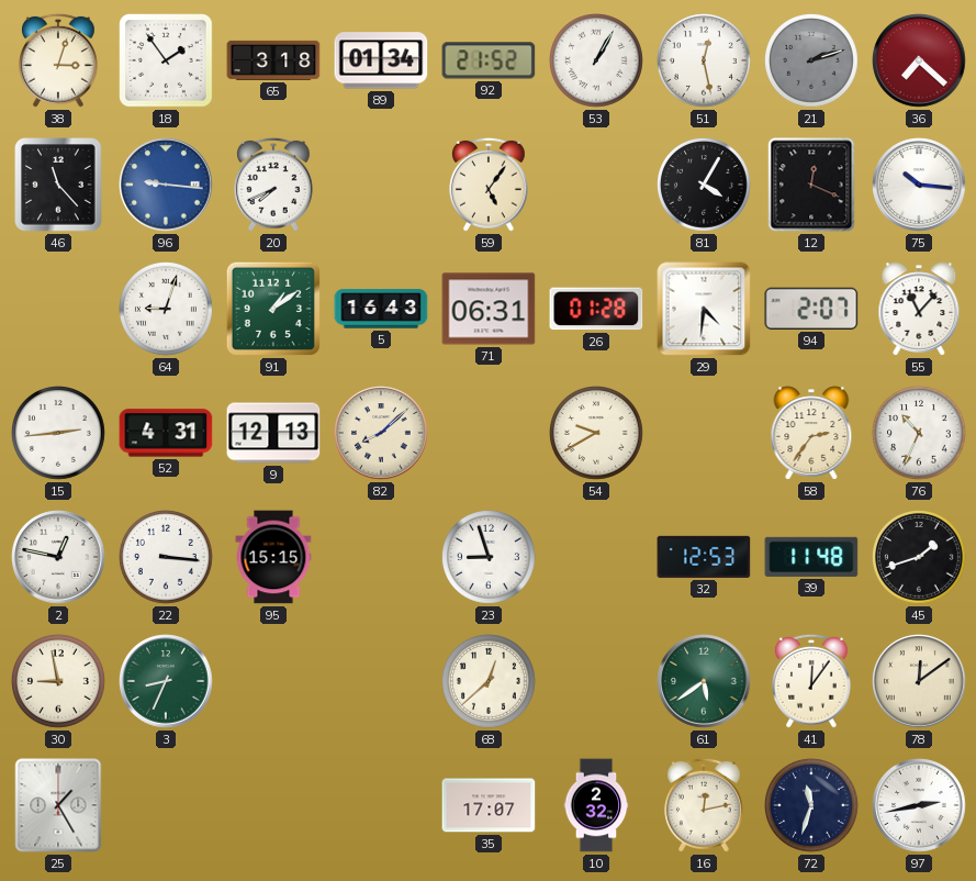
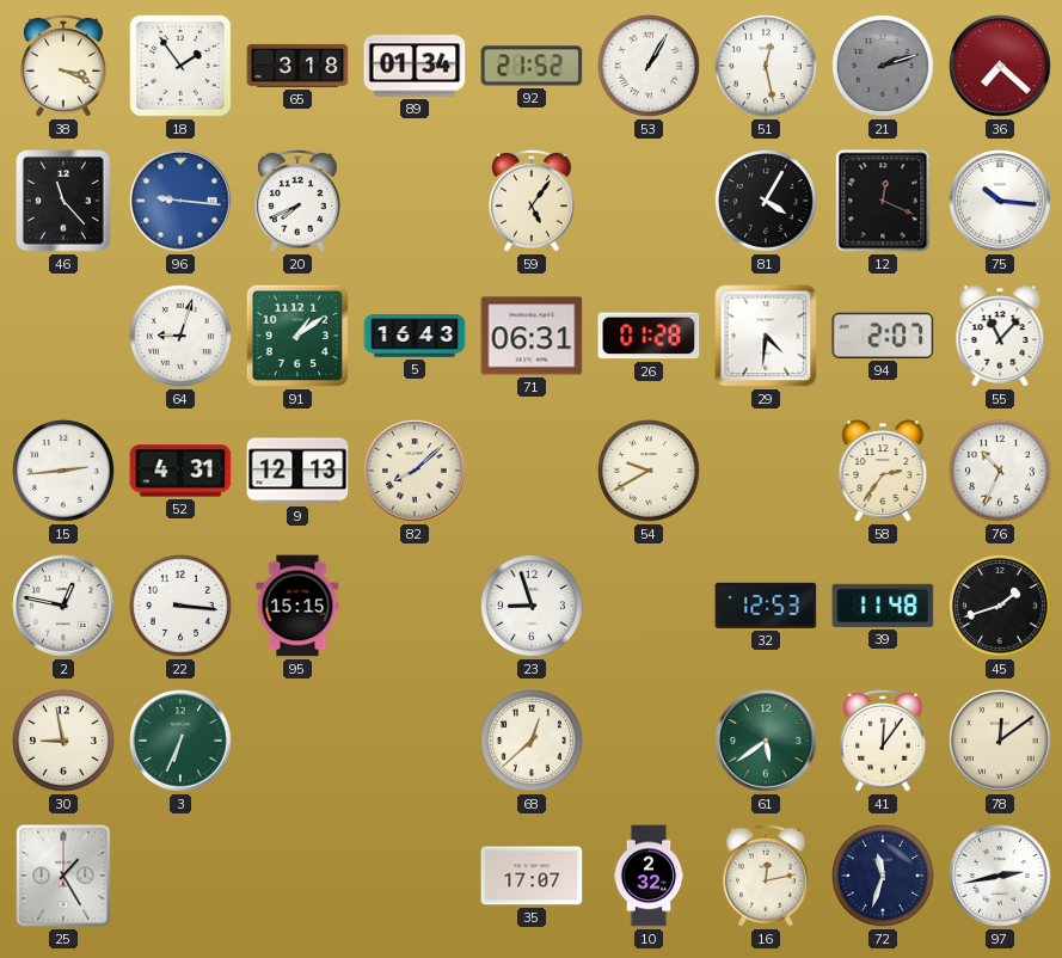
38: 3:03 -> 3:19
3: 8:34 -> 6:34
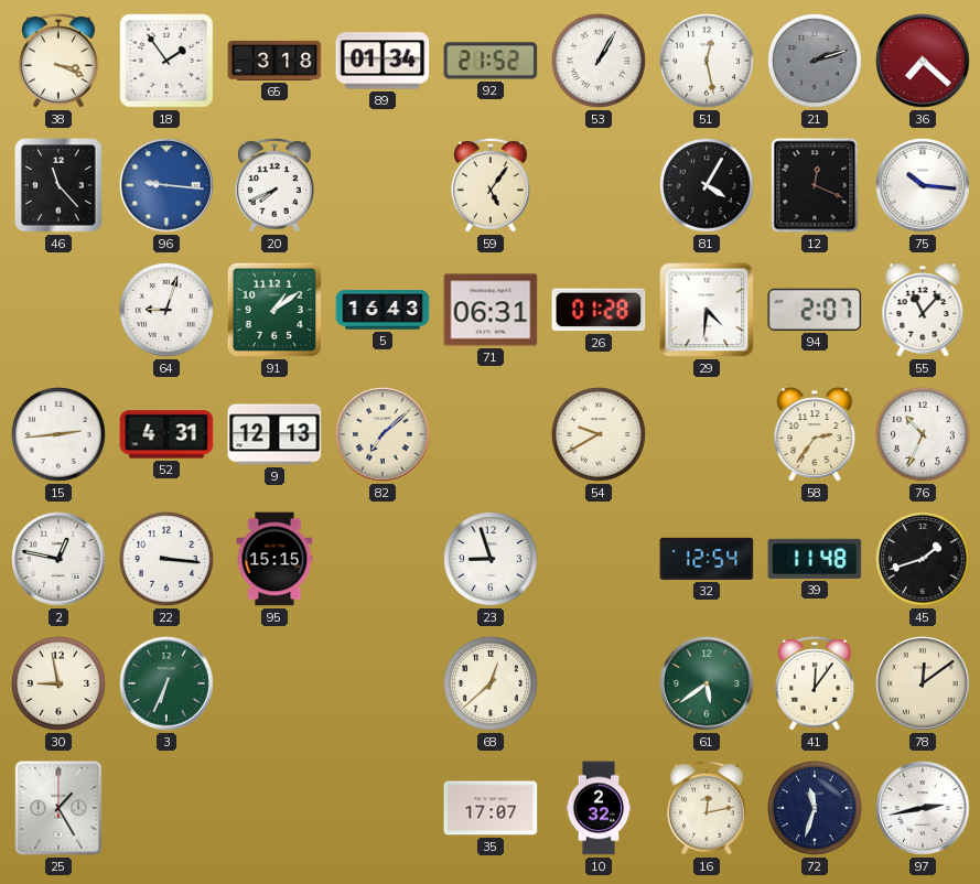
82: 8:08 -> 7:08
32: 12:53 -> 12:54
